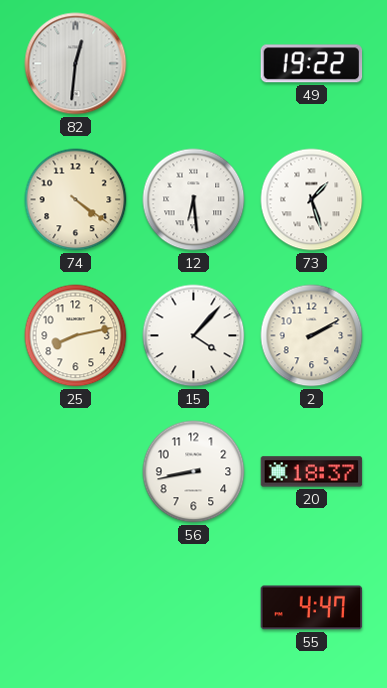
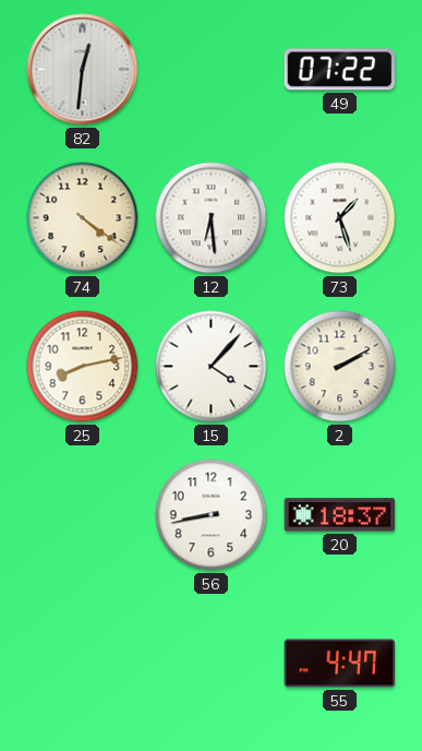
49: 19:22 -> 07:22
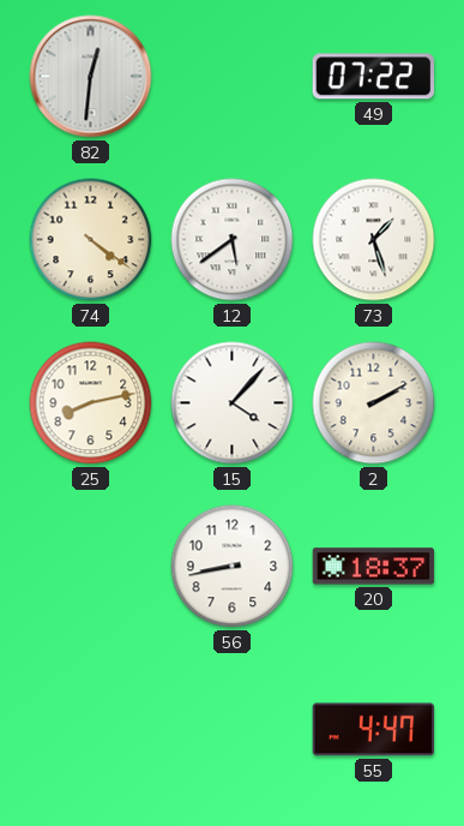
12: 6:29 -> 5:39
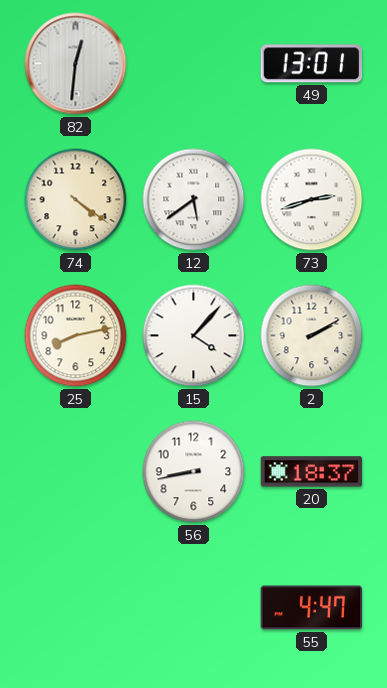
49: 07:22 -> 13:01
73: 1:27 -> 2:42
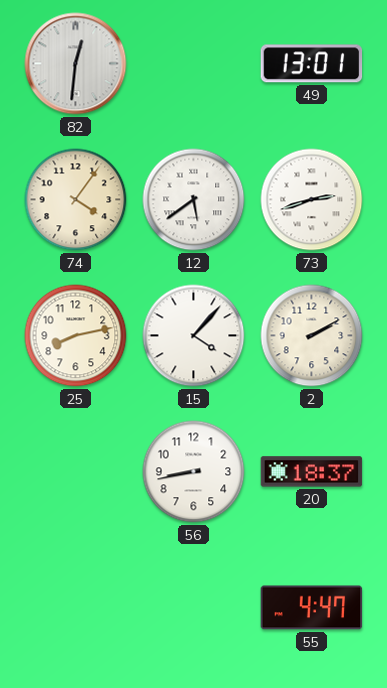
74: 4:21 -> 4:06
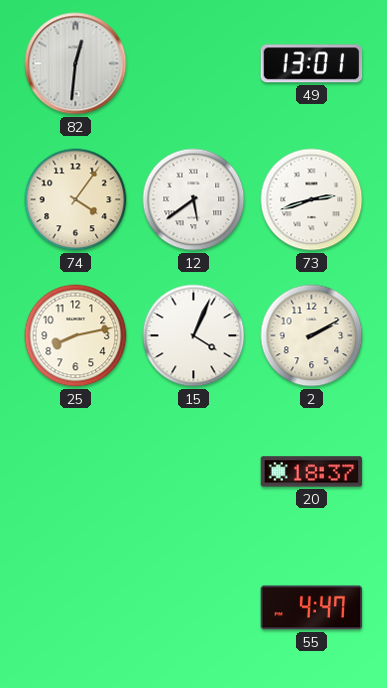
15: 4:07 -> 4:04
56: 8:43 -> none
